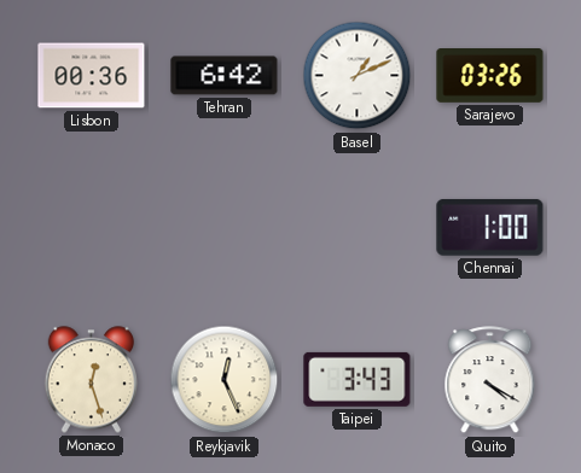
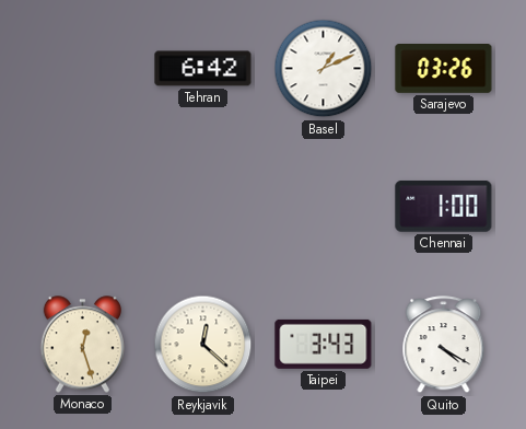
Lisbon: 00:36 -> none
Reykjavik: 12:26 -> 12:22
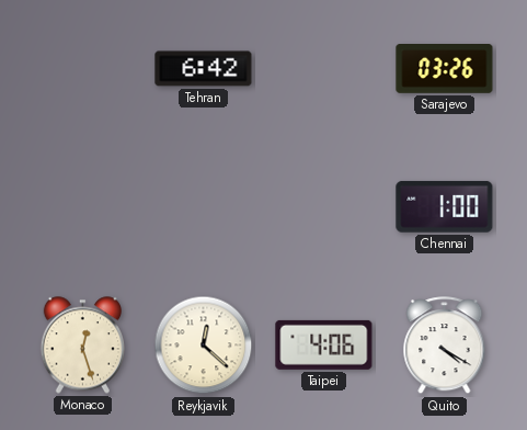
Basel: 1:11 -> none
Taipei: 3:43 -> 4:06
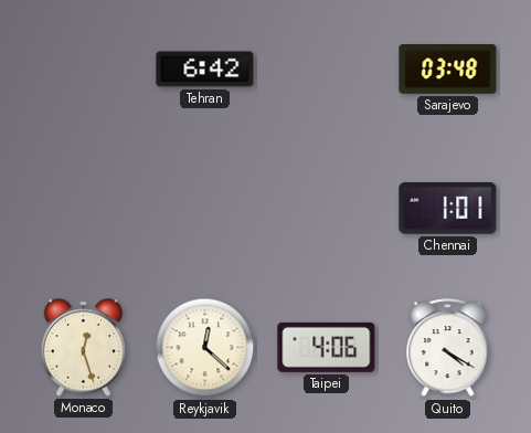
Sarajevo: 03:26 -> 03:48
Chennai: 1:00 -> 1:01
